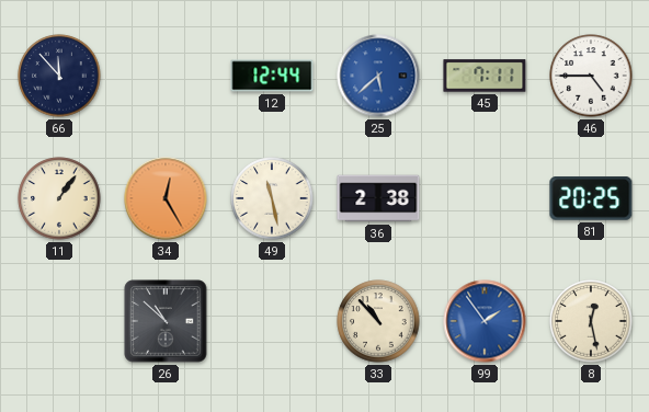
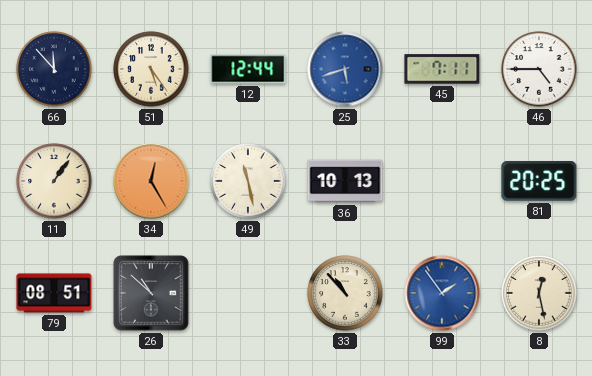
51: none -> 5:24
25: 5:38 -> 5:42
36: 2:38 -> 10:13
79: none -> 08:51
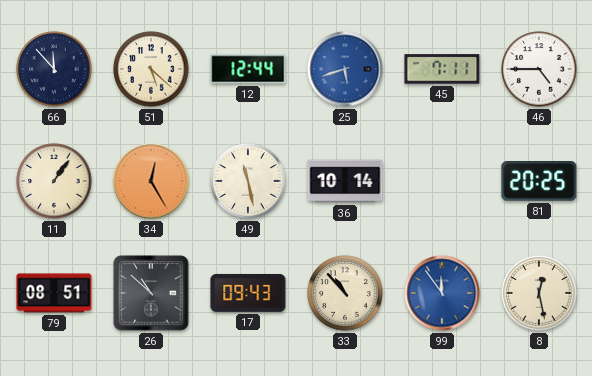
51: 5:24 -> 5:22
36: 10:13 -> 10:14
17: none -> 09:43
99: 1:54 -> 11:54
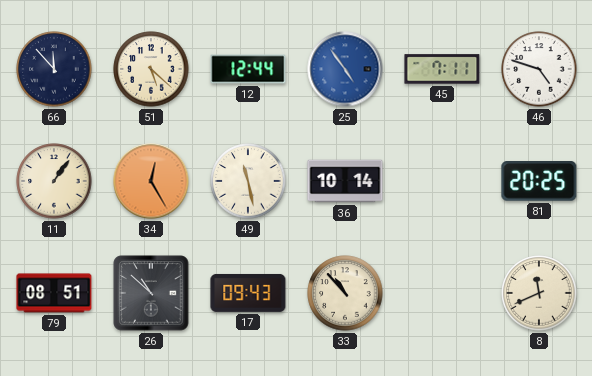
25: 5:42 -> 4:54
46: 4:45 -> 4:48
99: 11:54 -> none
8: 12:28 -> 11:41
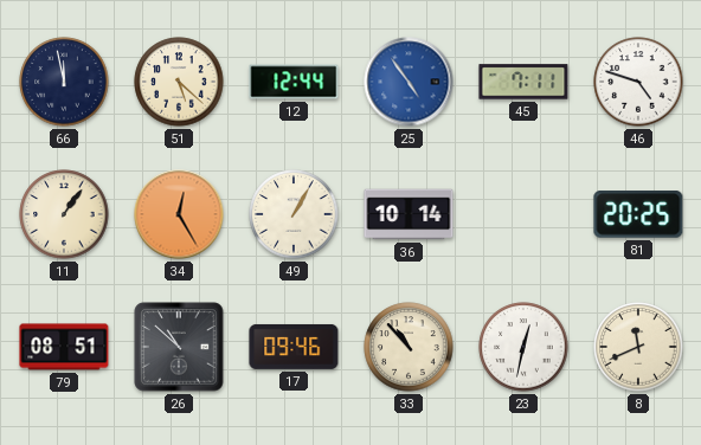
66: 11:53 -> 11:58
49: 11:28 -> 1:05
17: 09:43 -> 09:46
23: none -> 12:32
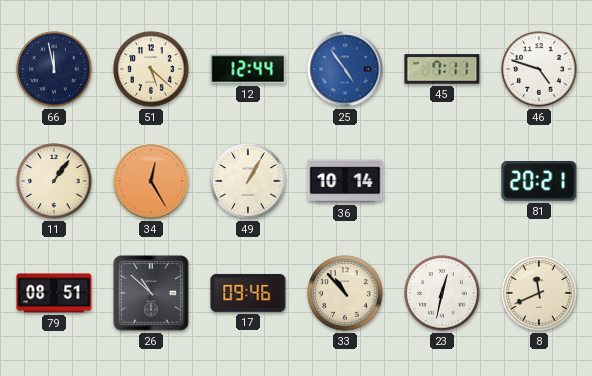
81: 20:25 -> 20:21
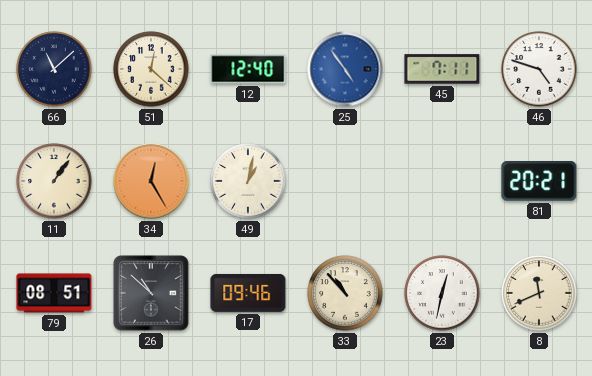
66: 11:58 -> 11:08
51: 5:22 -> 12:22
12: 12:44 -> 12:40
49: 1:05 -> 1:02
36: 10:14 -> none
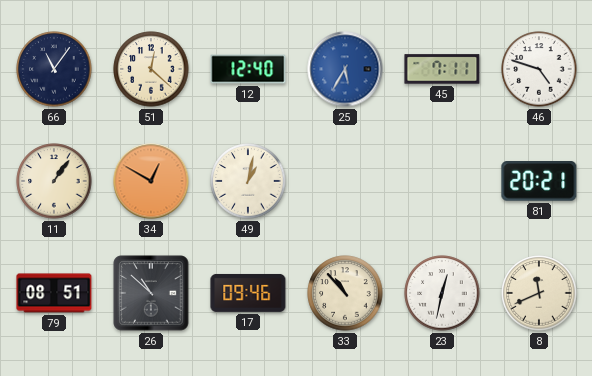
66: 11:08 -> 11:06
25: 4:54 -> 5:35
34: 12:25 -> 12:50
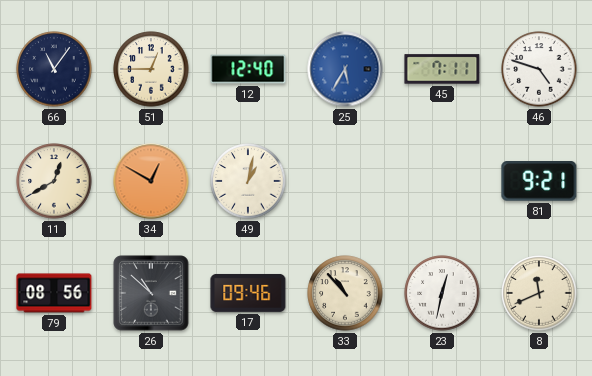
51: 12:22 -> 12:45
11: 1:06 -> 12:40
81: 20:21 -> 9:21
79: 08:51 -> 08:56
